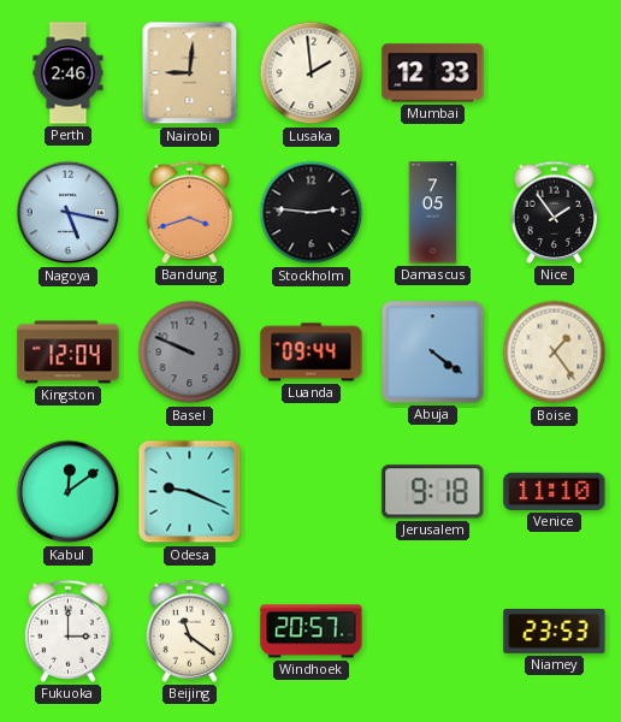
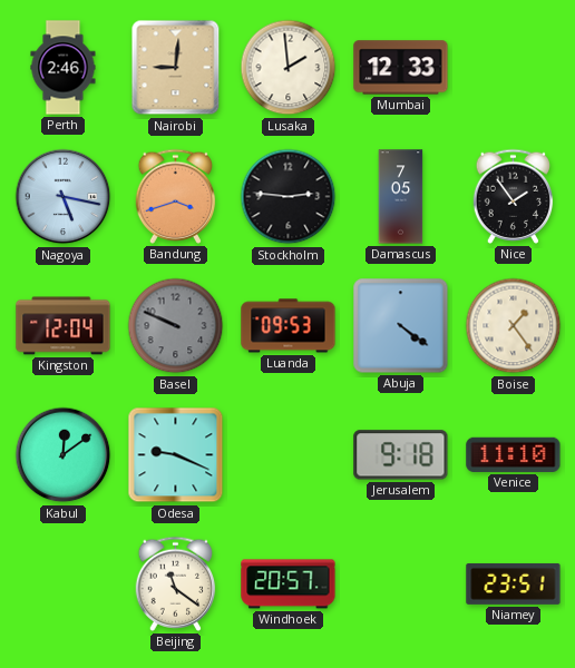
Luanda: 09:44 -> 09:53
Fukuoka: 3:00 -> none
Niamey: 23:53 -> 23:51
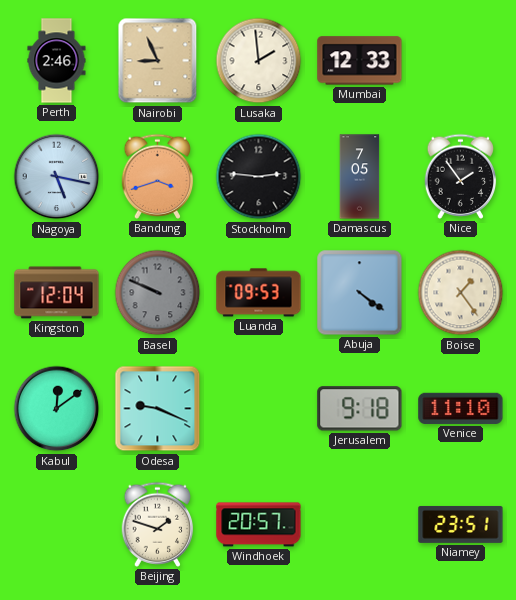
Nairobi: 9:01 -> 8:56
Beijing: 11:21 -> 1:48
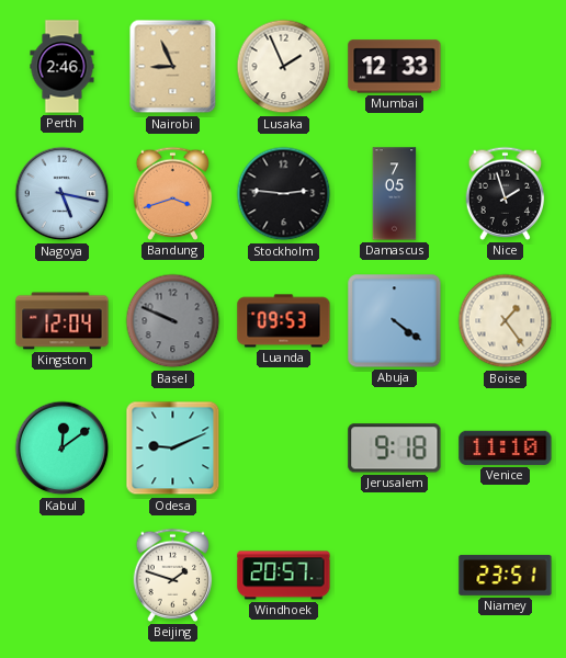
Lusaka: 1:59 -> 1:56
Nice: 1:54 -> 1:57
Odesa: 9:19 -> 9:11
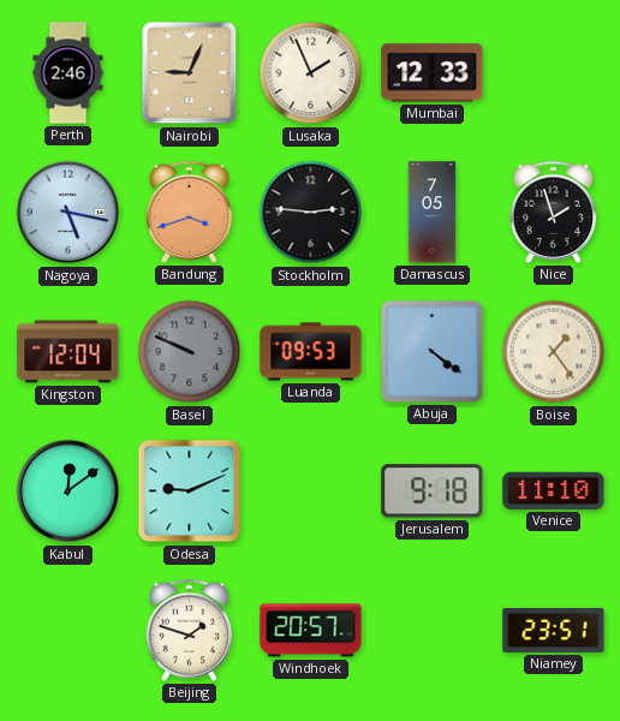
Nairobi: 8:56 -> 9:04
